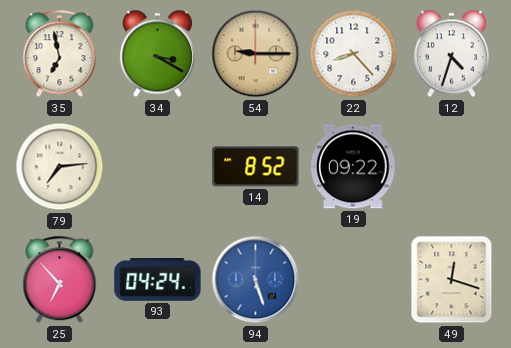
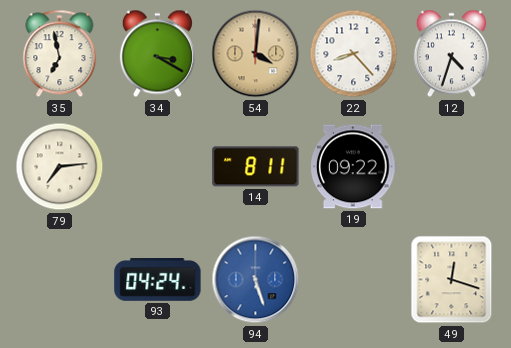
54: 9:15 -> 4:01
14: 8:52 -> 8:11
25: 6:53 -> none
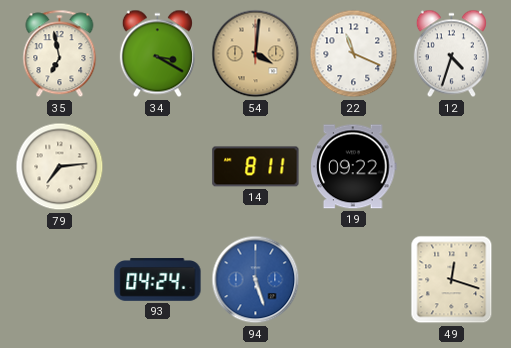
22: 8:23 -> 11:19
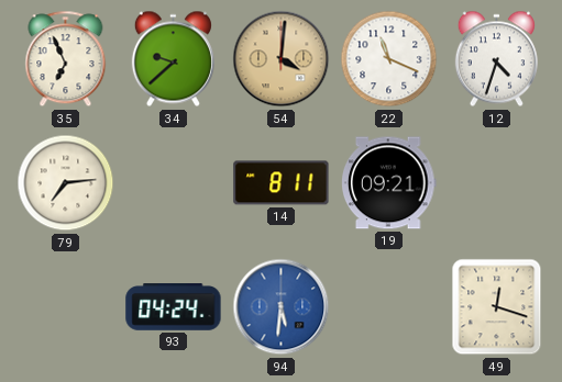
35: 6:58 -> 6:56
34: 3:20 -> 9:38
19: 09:22 -> 09:21
94: 5:27 -> 5:31
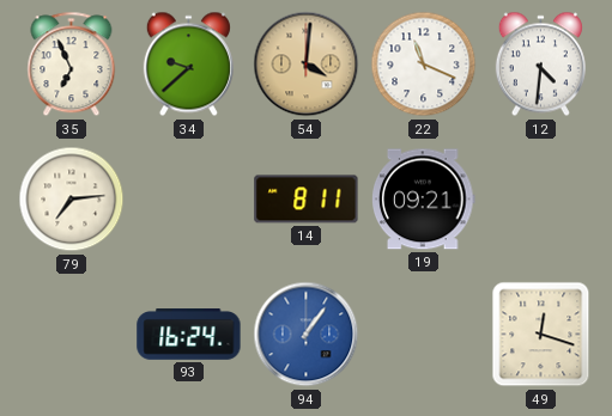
12: 4:33 -> 4:31
93: 04:24 -> 16:24
94: 5:31 -> 1:06
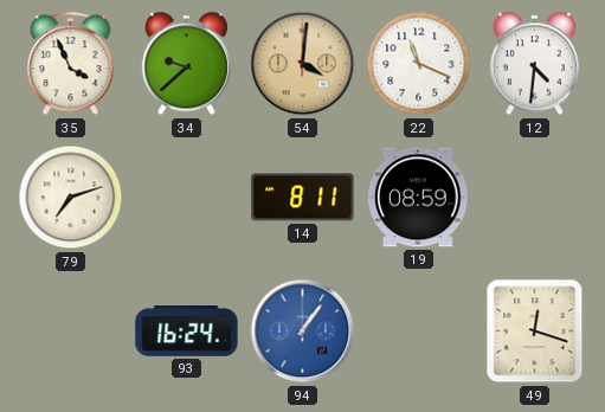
35: 6:56 -> 3:56
79: 7:14 -> 7:12
19: 09:21 -> 08:59
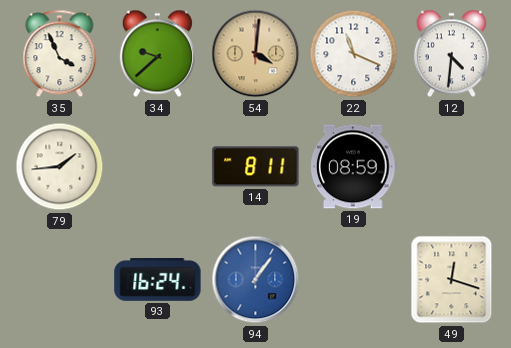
79: 7:12 -> 1:44
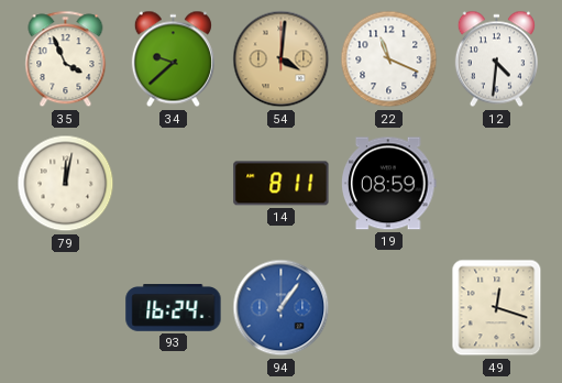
79: 1:44 -> 12:02
